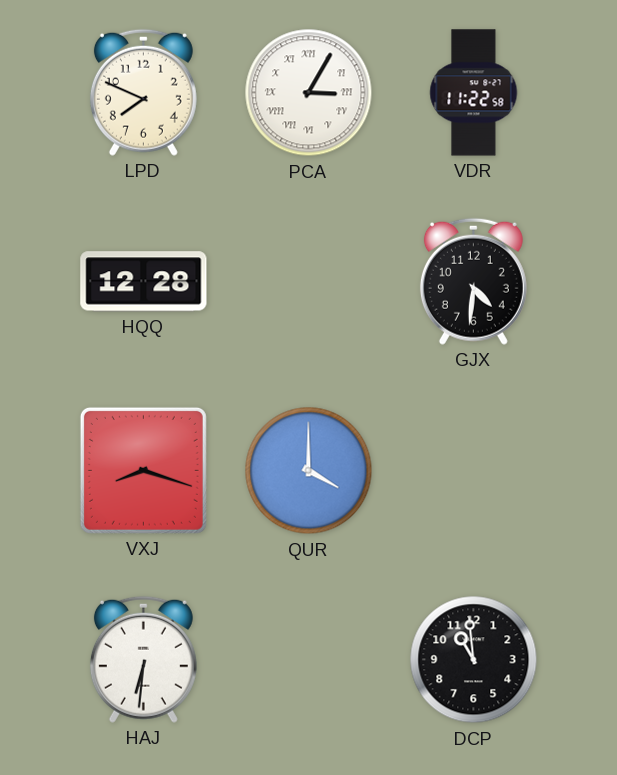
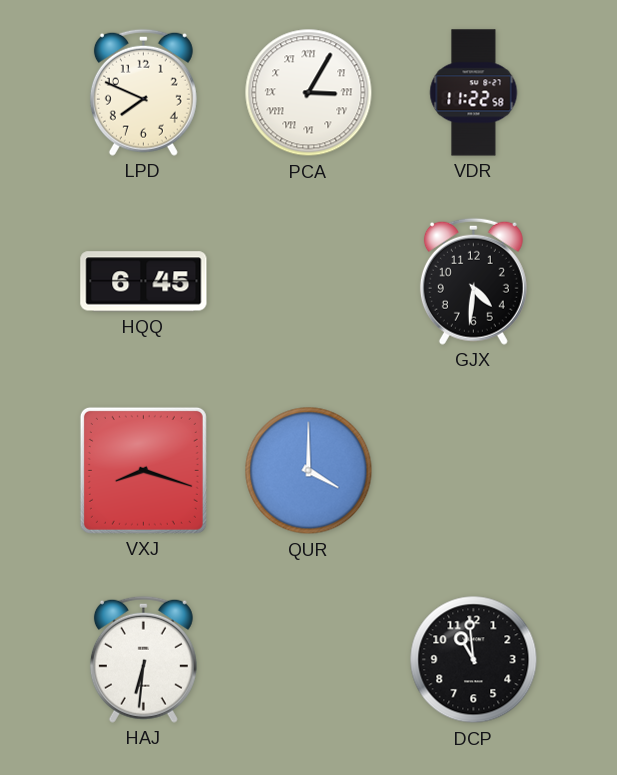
HQQ: 12:28 -> 6:45
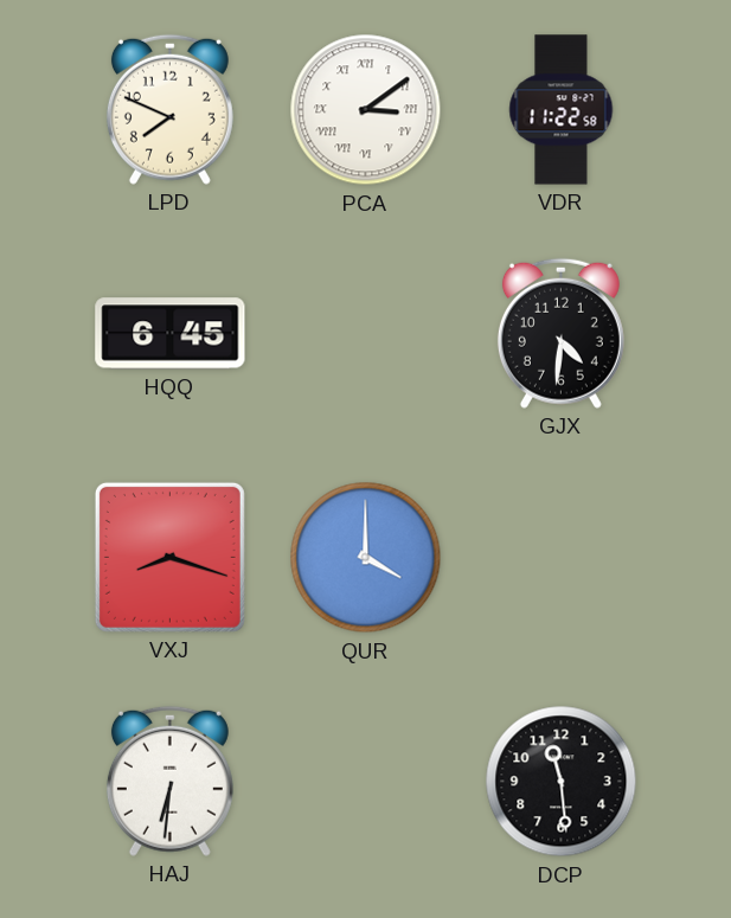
PCA: 3:05 -> 3:09
DCP: 10:59 -> 11:29
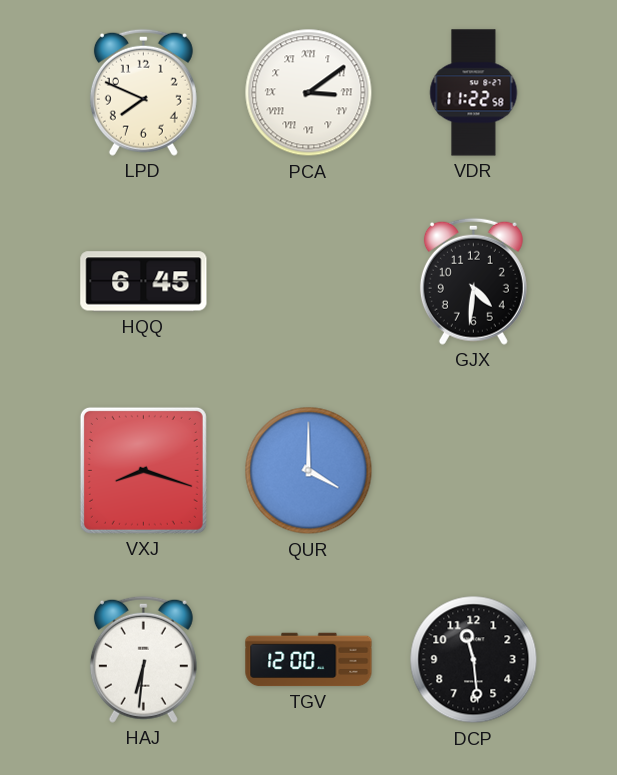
TGV: none -> 12:00
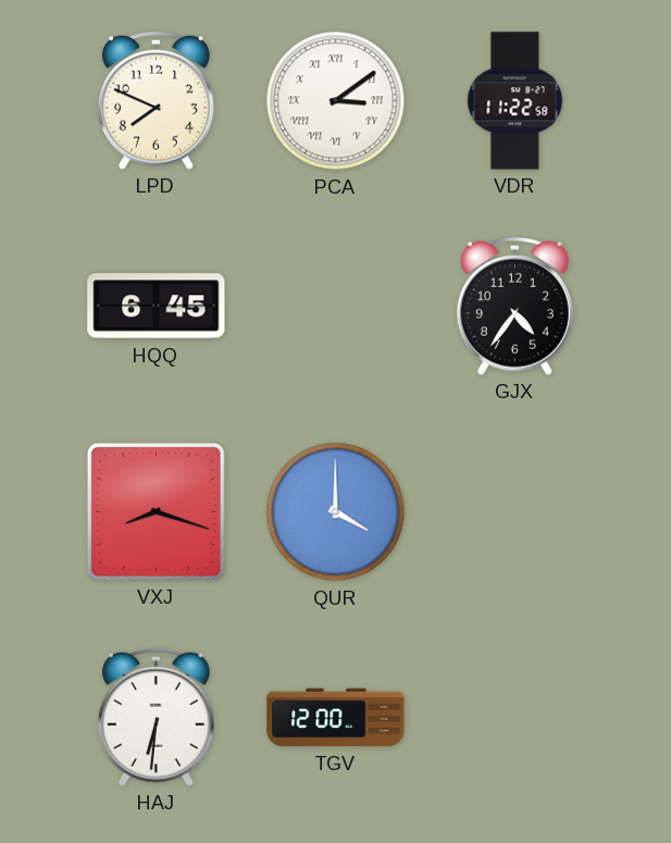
GJX: 4:31 -> 4:36
DCP: 11:29 -> none
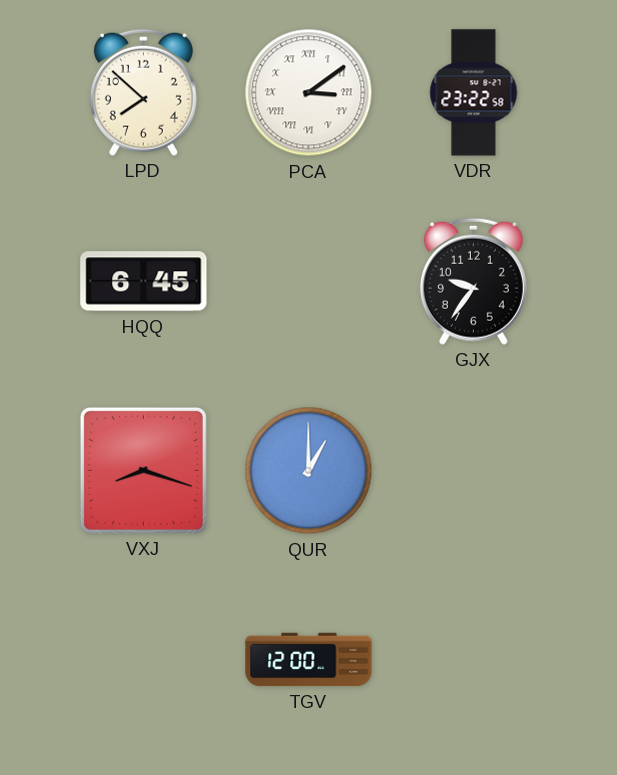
LPD: 7:49 -> 7:52
VDR: 11:22 -> 23:22
GJX: 4:36 -> 9:36
QUR: 4:00 -> 1:00
HAJ: 6:31 -> none
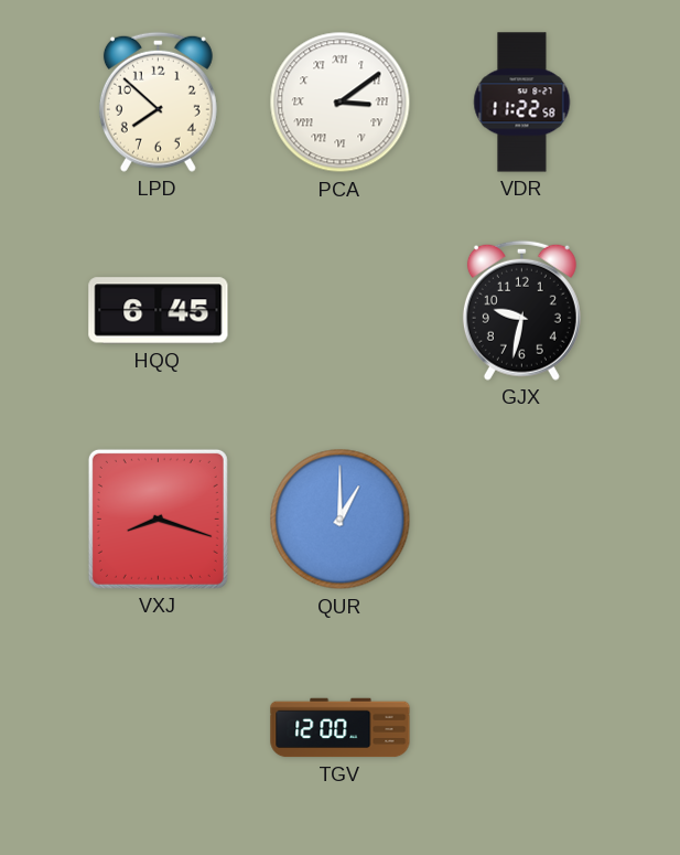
VDR: 23:22 -> 11:22
GJX: 9:36 -> 9:32
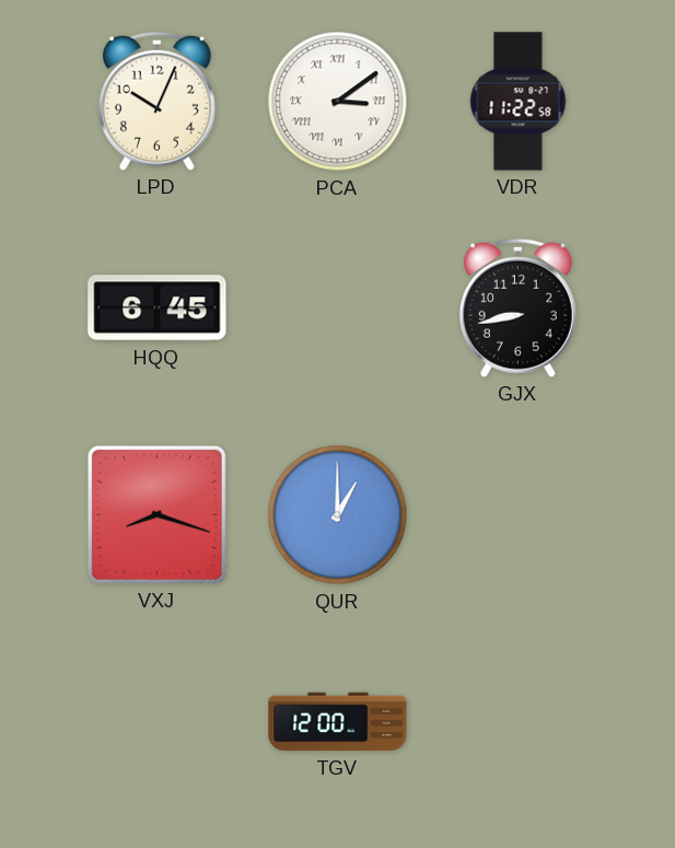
LPD: 7:52 -> 10:04
GJX: 9:32 -> 8:43
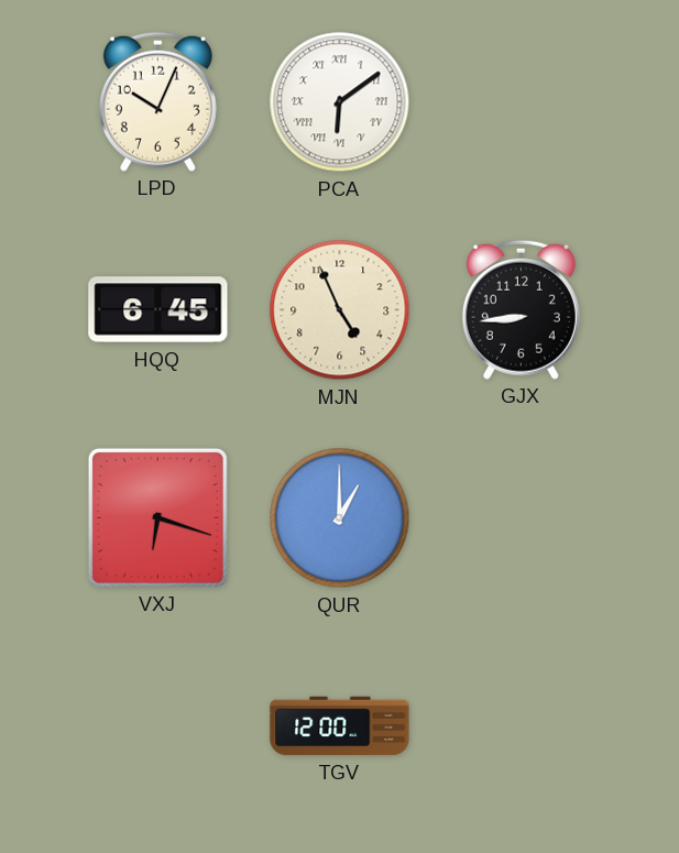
PCA: 3:09 -> 6:09
VDR: 11:22 -> none
MJN: none -> 4:56
GJX: 8:43 -> 8:44
VXJ: 8:18 -> 6:18
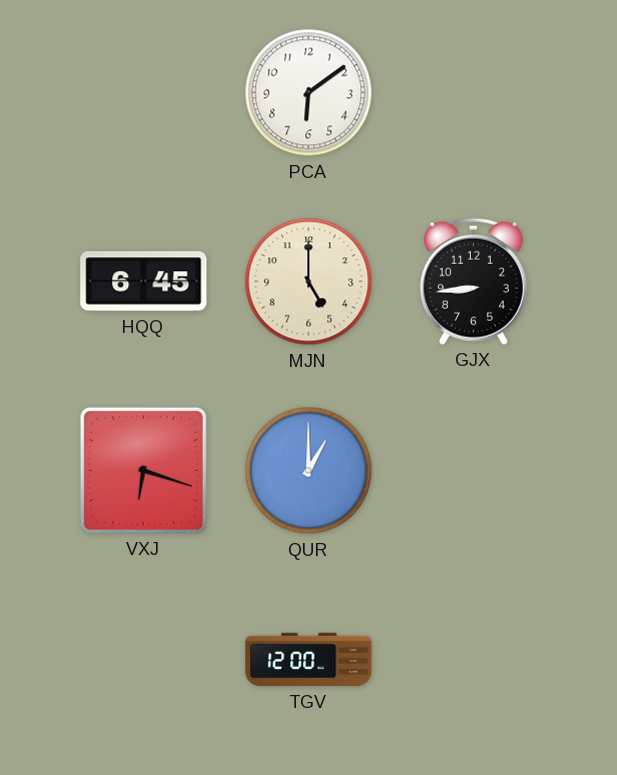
LPD: 10:04 -> none
PCA numerals: Roman -> Arabic
MJN: 4:56 -> 5:00
